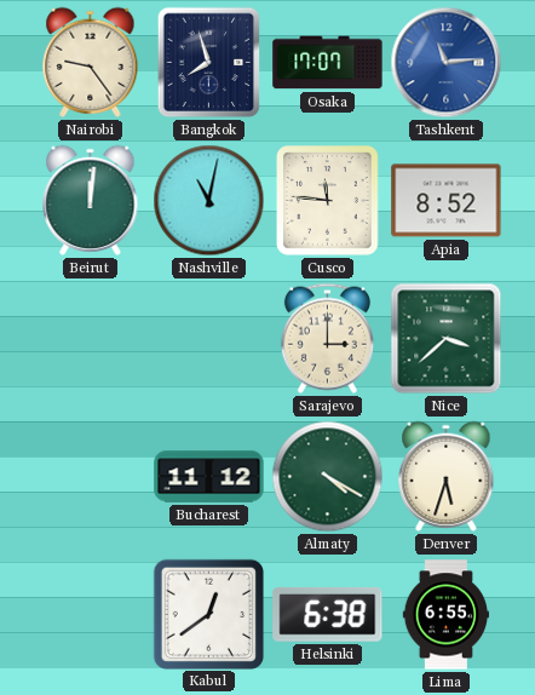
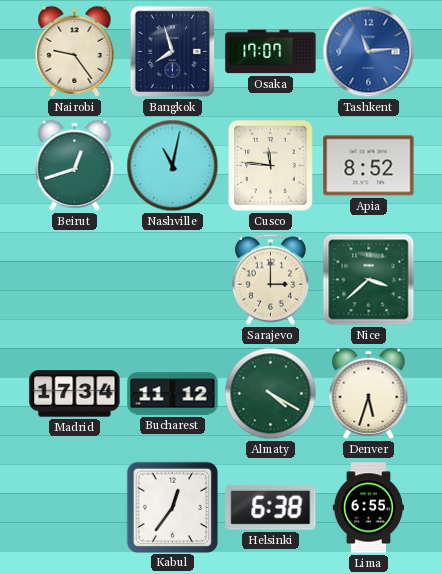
Beirut: 12:01 -> 12:42
Madrid: none -> 17:34
Kabul: 12:39 -> 12:36
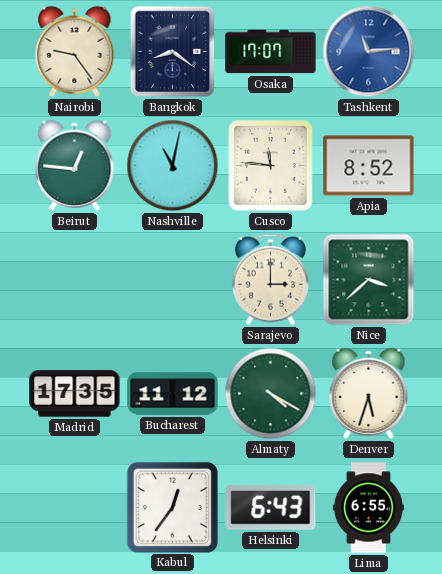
Bangkok: 7:57 -> 8:21
Beirut: 12:42 -> 12:46
Madrid: 17:34 -> 17:35
Helsinki: 6:38 -> 6:43
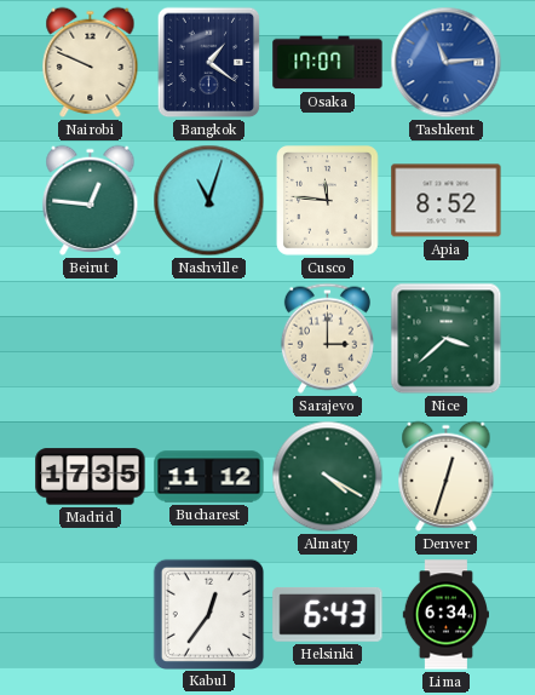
Nairobi: 9:24 -> 9:49
Bangkok: 8:21 -> 1:21
Nashville: 11:02 -> 11:03
Denver: 5:33 -> 12:33
Lima: 6:55 -> 6:34
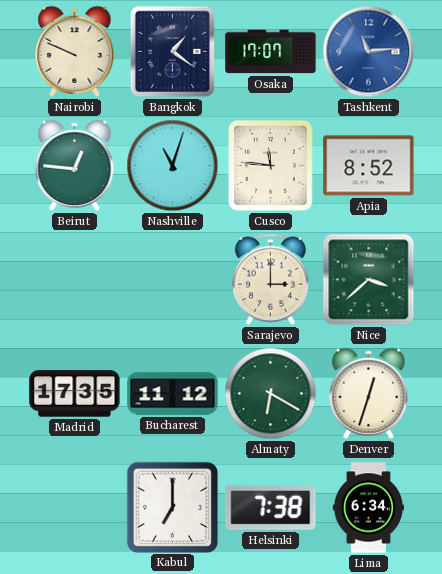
Almaty: 4:20 -> 6:20
Kabul: 12:36 -> 7:00
Helsinki: 6:43 -> 7:38
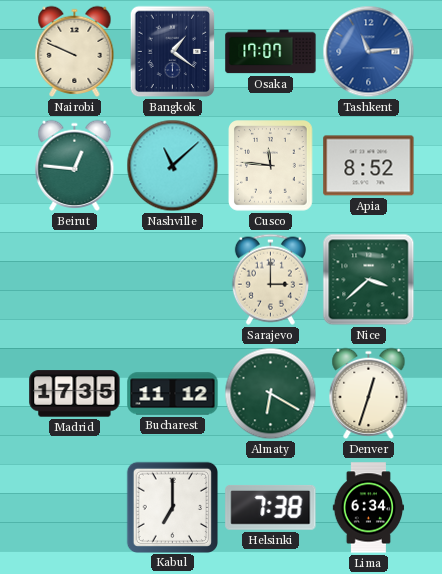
Nashville: 11:03 -> 11:08
